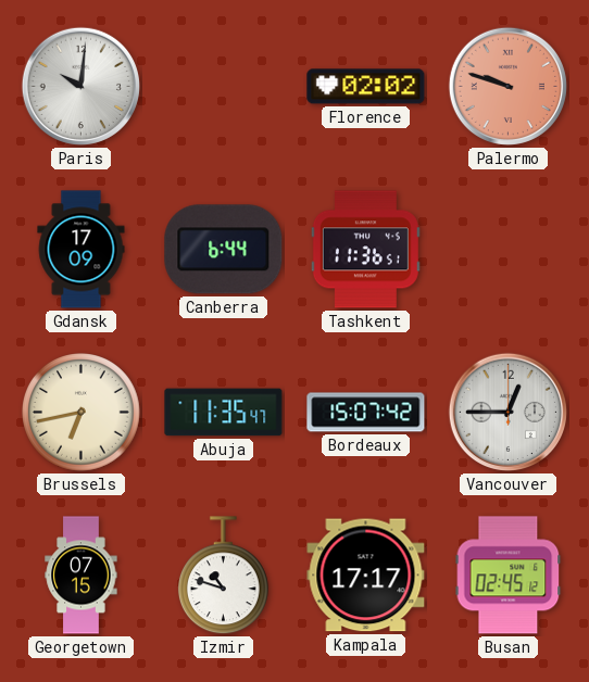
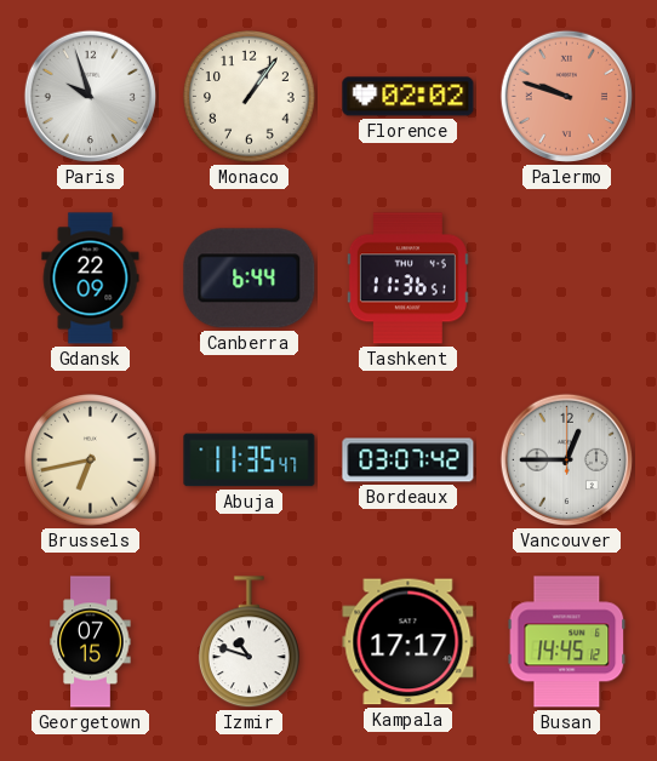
Paris: 10:01 -> 9:57
Monaco: none -> 1:06
Gdansk: 17:09 -> 22:09
Bordeaux: 15:07 -> 03:07
Busan: 02:45 -> 14:45
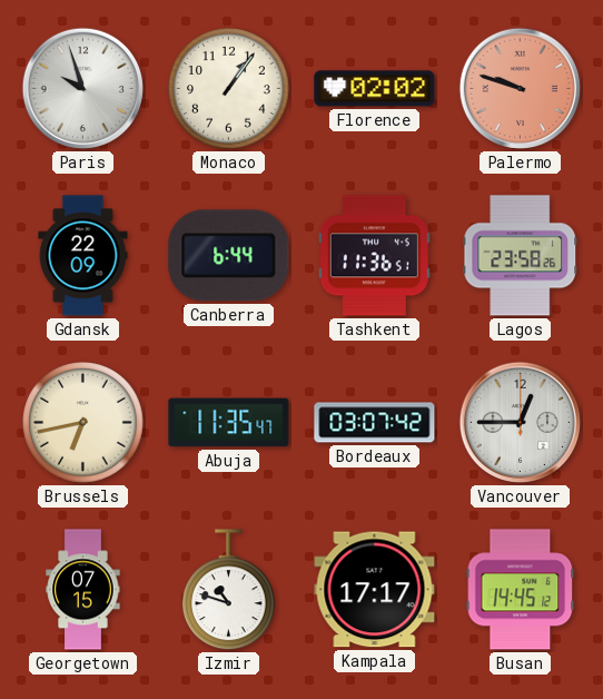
Lagos: none -> 23:58
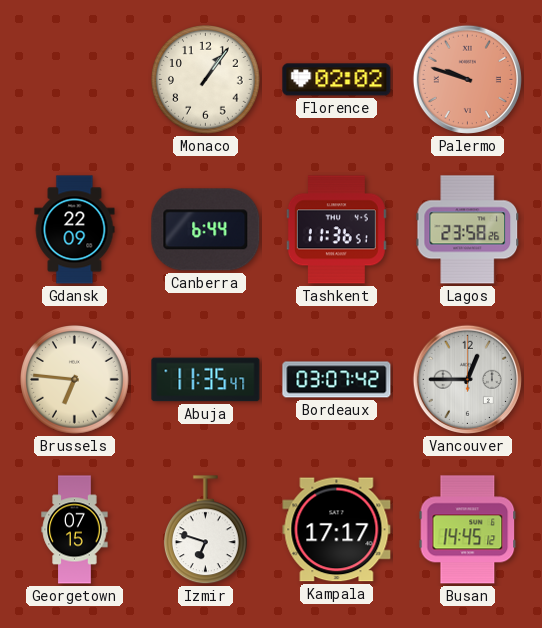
Paris: 9:57 -> none
Brussels: 6:43 -> 6:46
Izmir: 10:48 -> 6:48
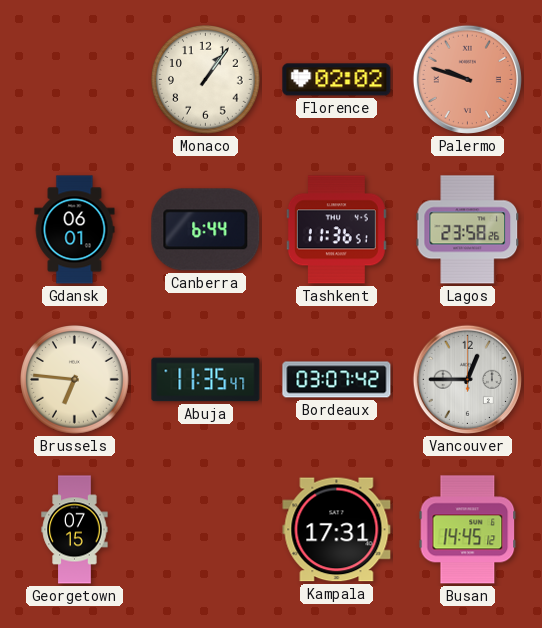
Gdansk: 22:09 -> 06:01
Izmir: 6:48 -> none
Kampala: 17:17 -> 17:31
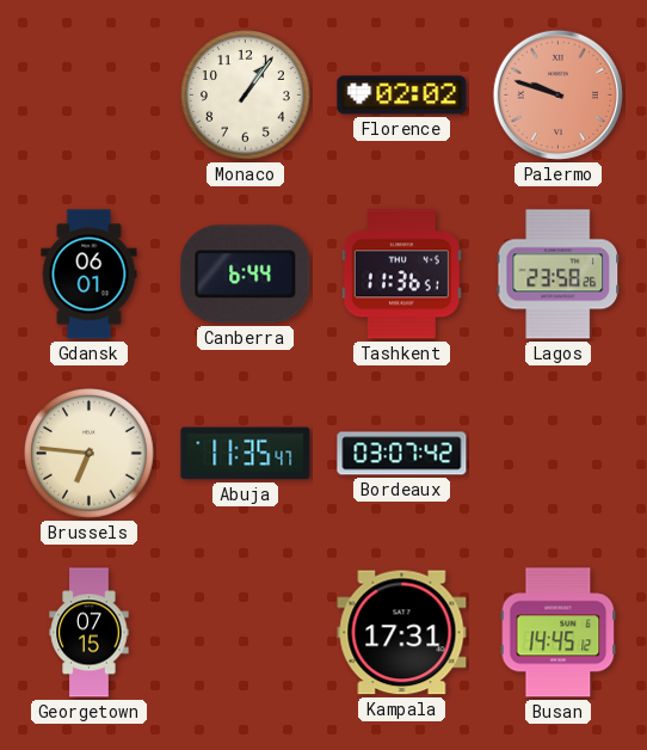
Vancouver: 12:45 -> none
